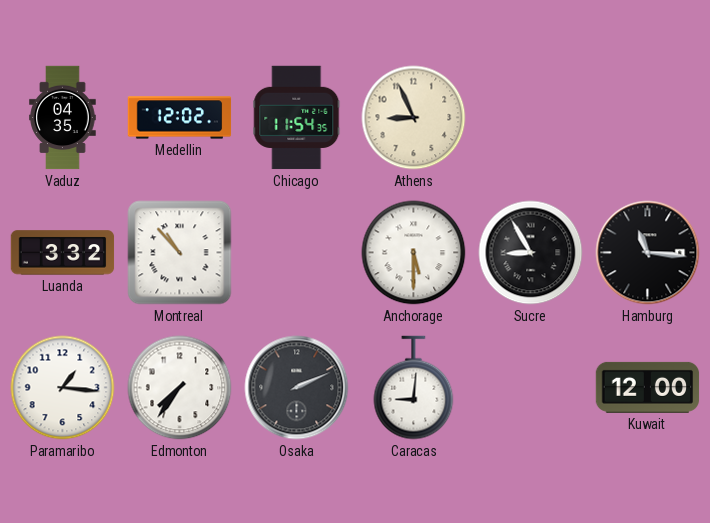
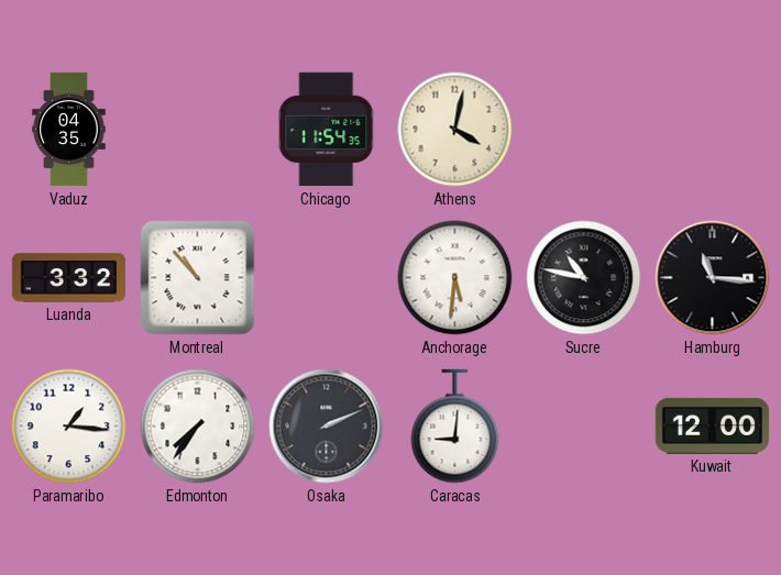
Medellin: 12:02 -> none
Athens: 8:56 -> 4:02
Anchorage: 5:30 -> 5:31
Sucre: 8:55 -> 10:47
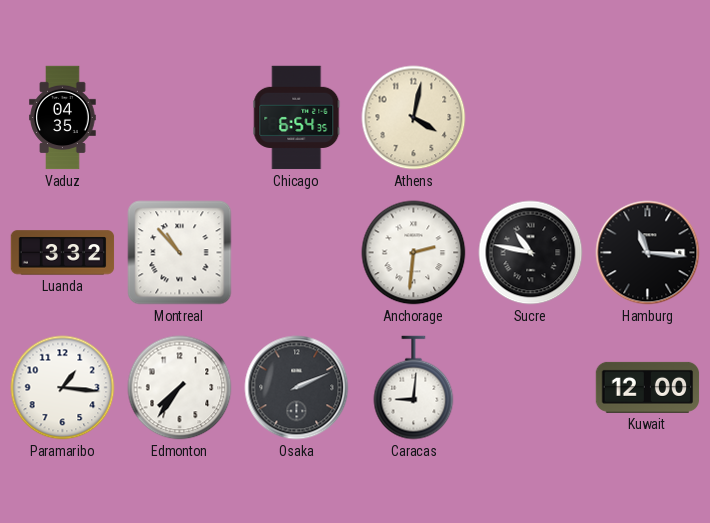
Chicago: 11:54 -> 6:54
Anchorage: 5:31 -> 2:31
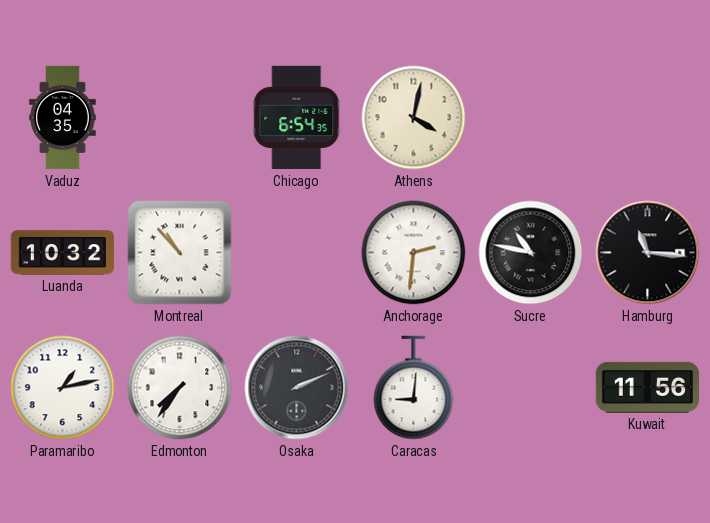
Luanda: 3:32 -> 10:32
Paramaribo: 1:16 -> 1:13
Kuwait: 12:00 -> 11:56
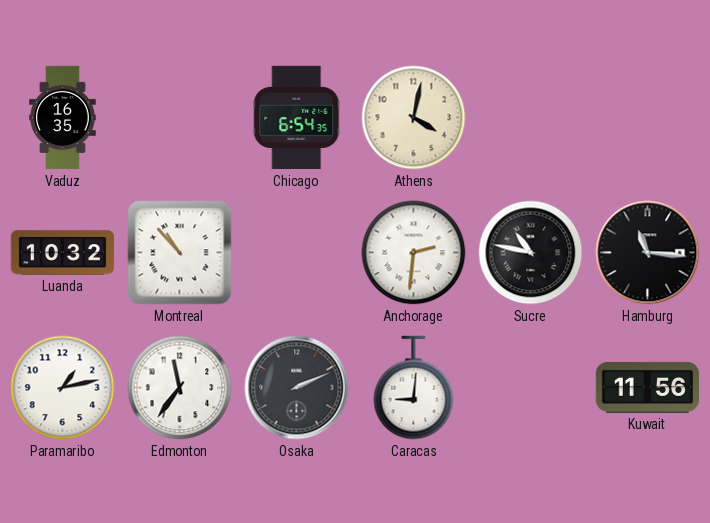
Vaduz: 04:35 -> 16:35
Edmonton: 7:36 -> 11:36
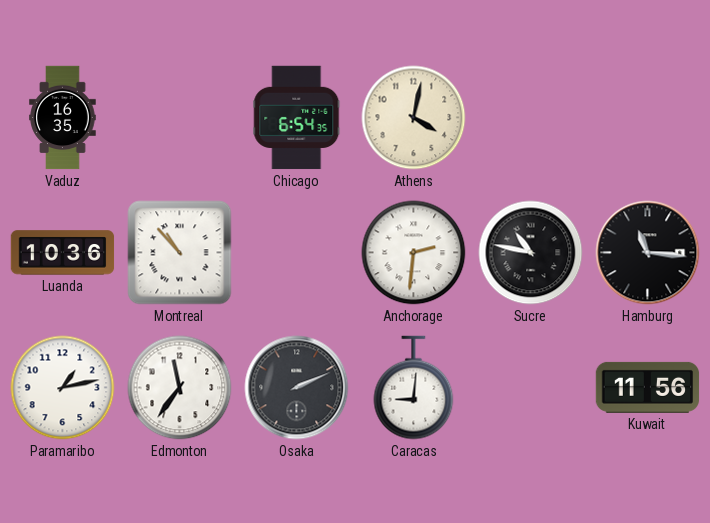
Luanda: 10:32 -> 10:36
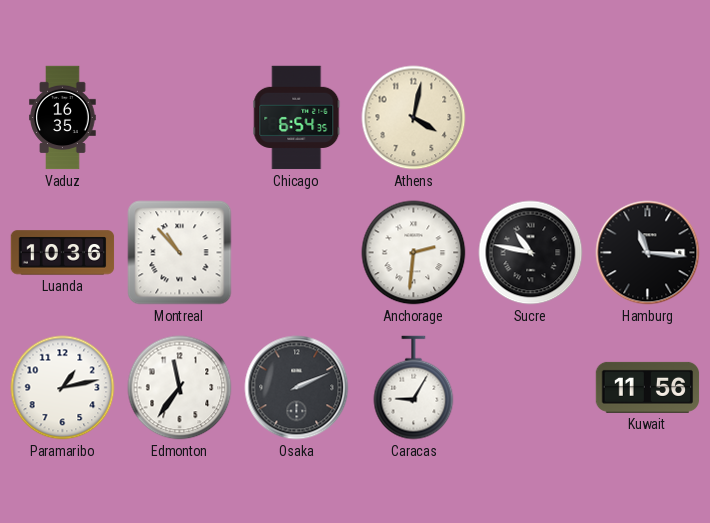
Caracas: 9:01 -> 9:05
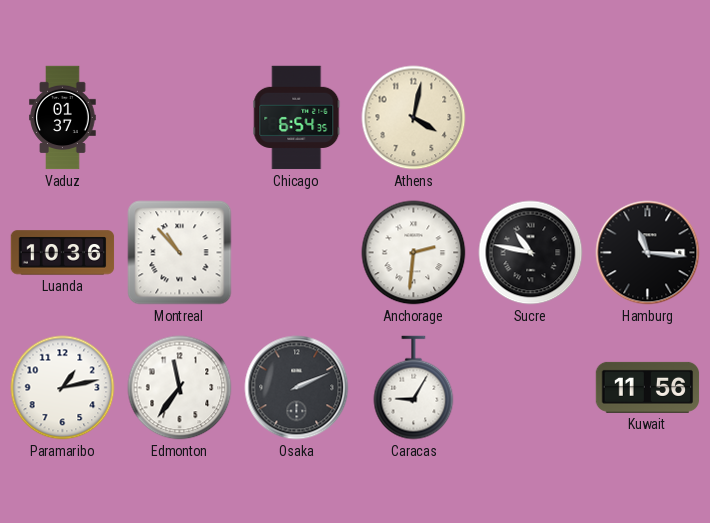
Vaduz: 16:35 -> 01:37
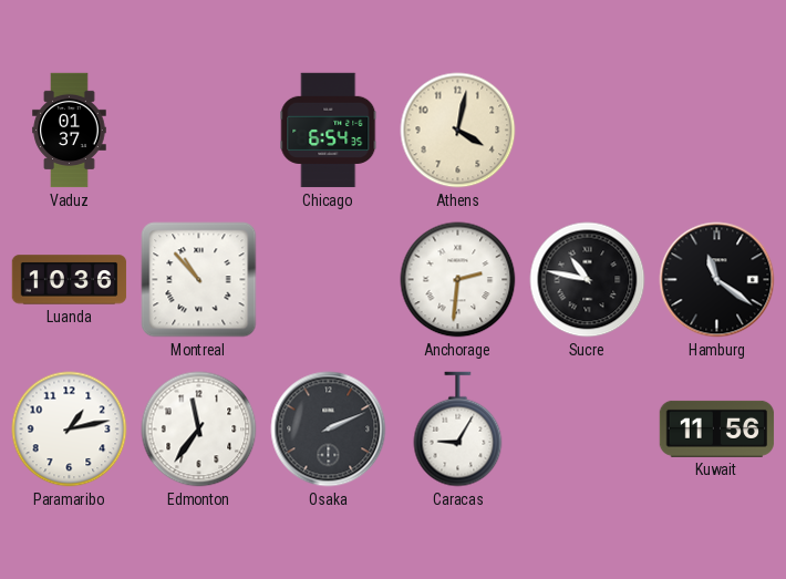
Hamburg: 11:16 -> 11:21
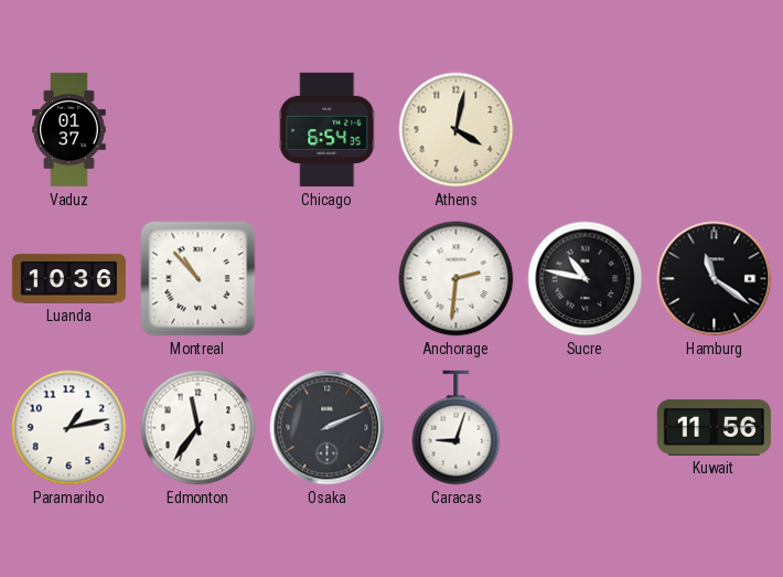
Caracas: 9:05 -> 9:03
